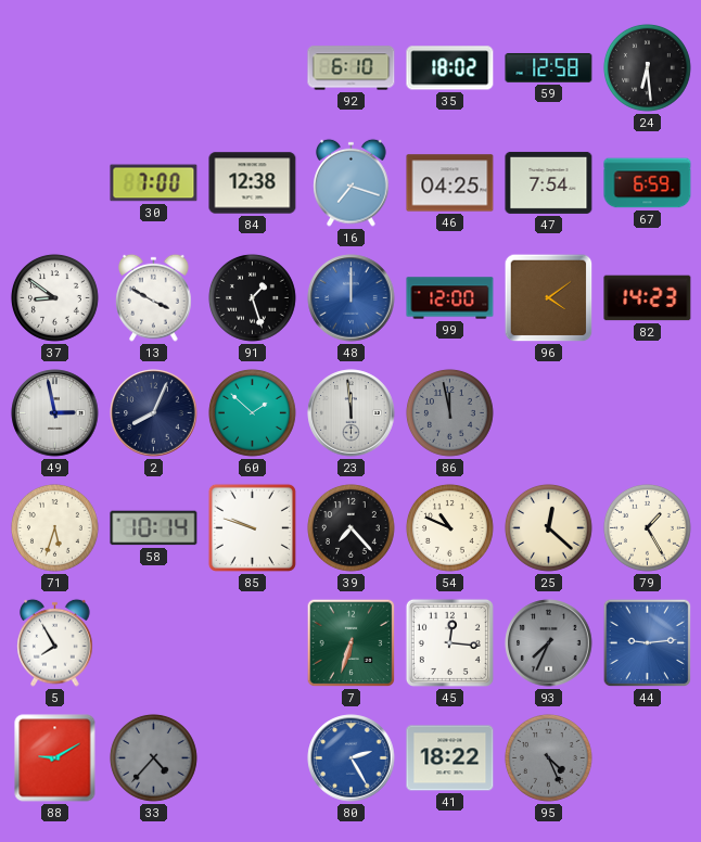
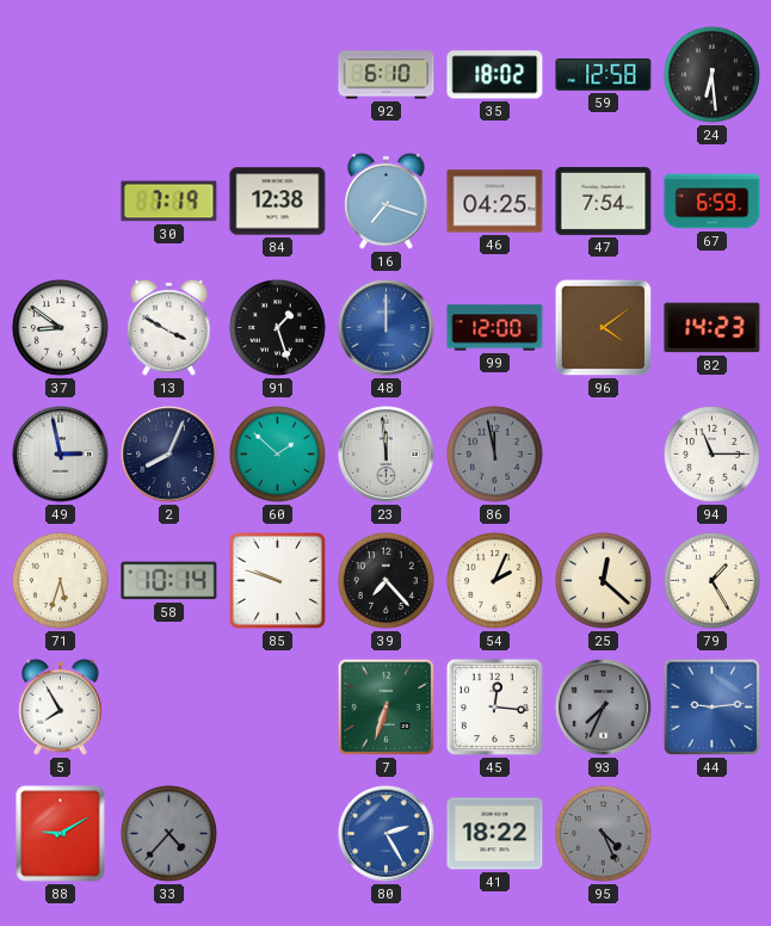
30: 7:00 -> 7:19
94: none -> 11:15
54: 10:49 -> 2:04
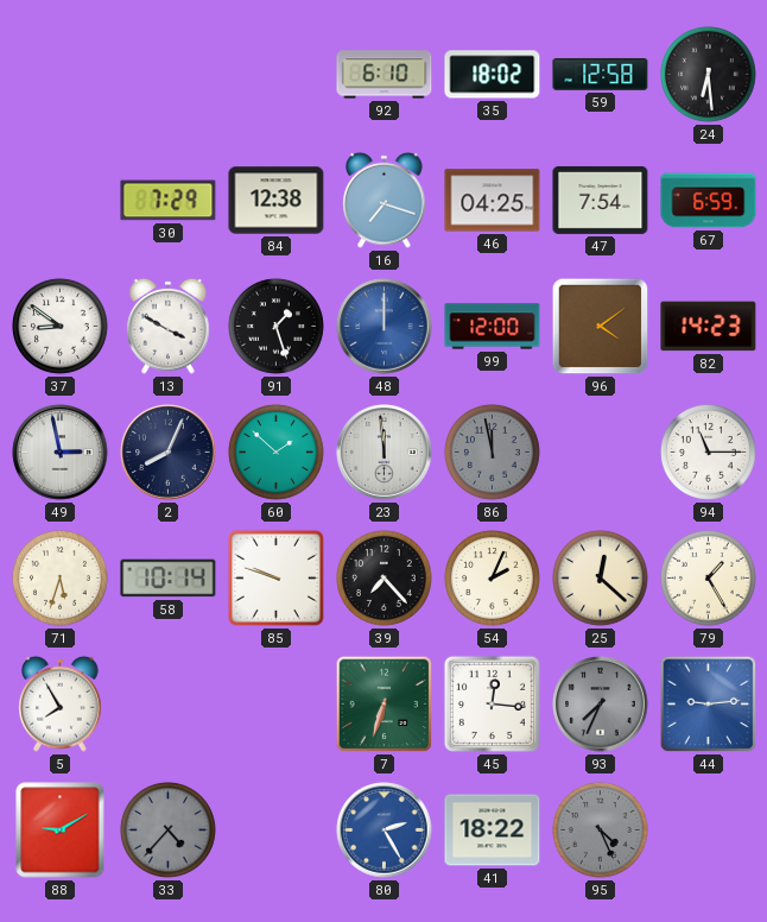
30: 7:19 -> 7:29
